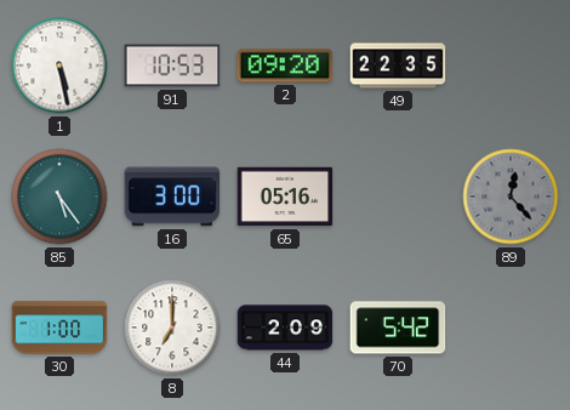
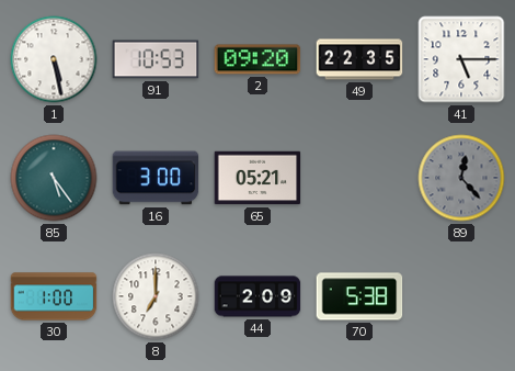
41: none -> 5:15
65: 05:16 -> 05:21
70: 5:42 -> 5:38
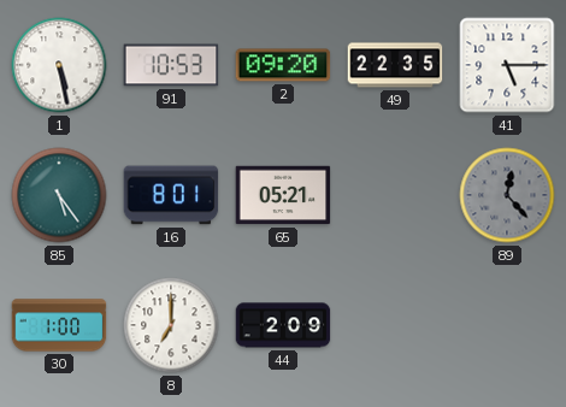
16: 3:00 -> 8:01
70: 5:38 -> none
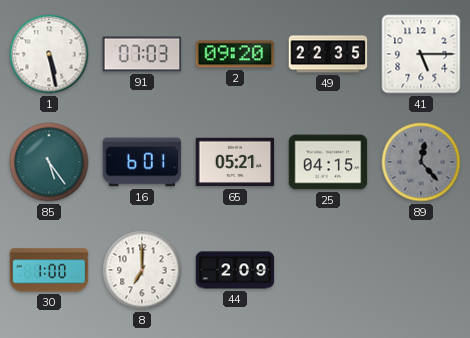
91: 10:53 -> 07:03
16: 8:01 -> 6:01
25: none -> 04:15
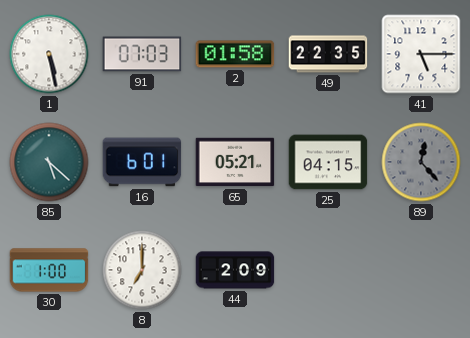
2: 09:20 -> 01:58
85: 5:24 -> 5:22
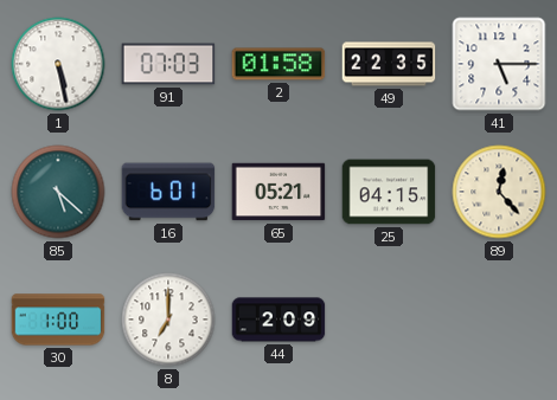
89 dial: grey -> cream
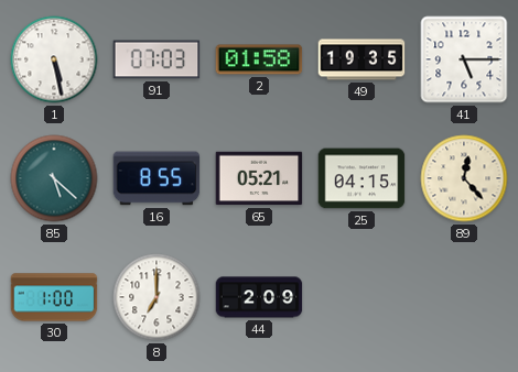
49: 22:35 -> 19:35
16: 6:01 -> 8:55
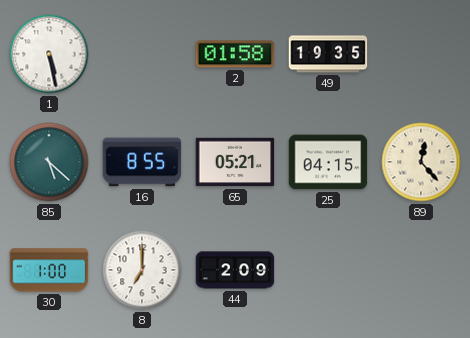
91: 07:03 -> none
41: 5:15 -> none
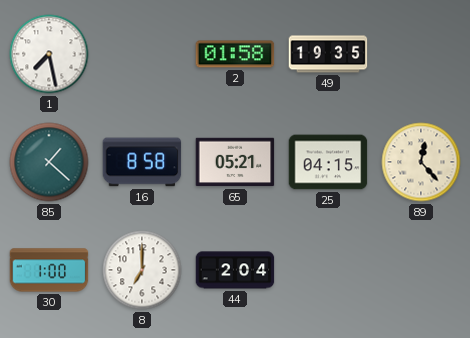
1: 5:28 -> 7:28
85: 5:22 -> 1:22
16: 8:55 -> 8:58
44: 2:09 -> 2:04
